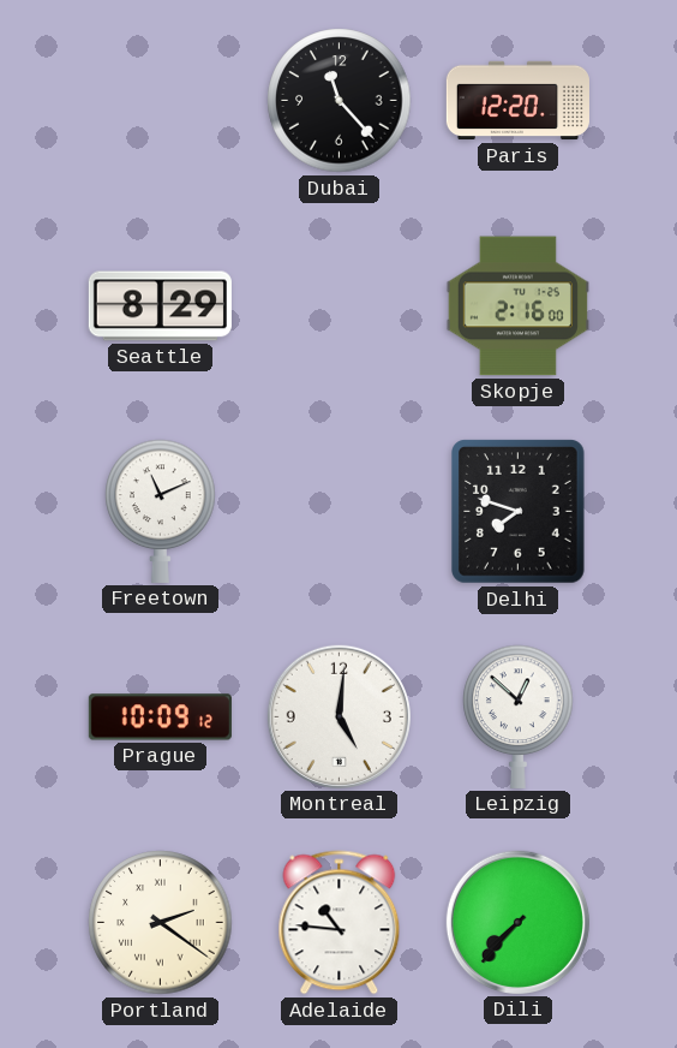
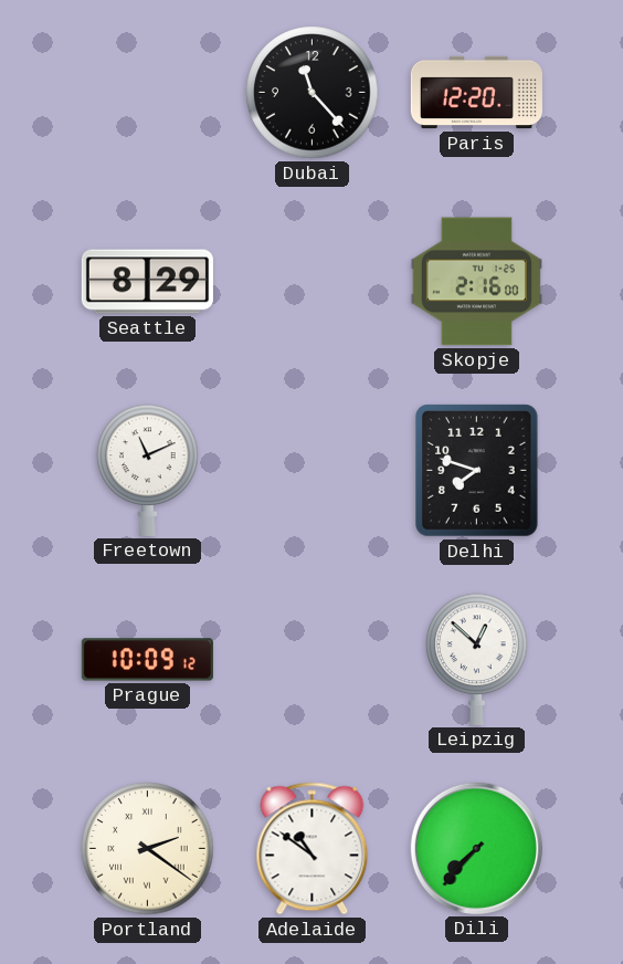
Montreal: 5:01 -> none
Adelaide: 10:46 -> 10:51
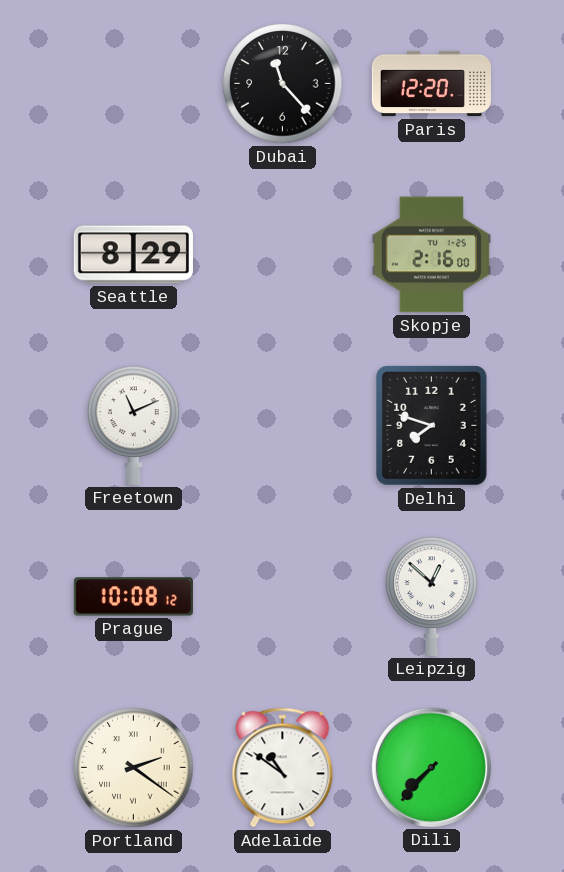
Prague: 10:09 -> 10:08
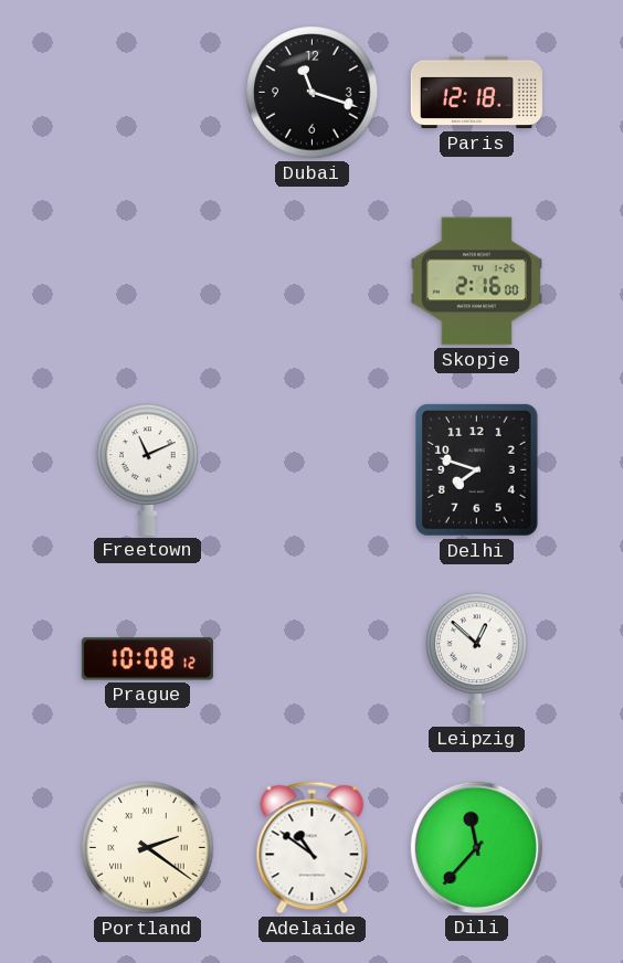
Dubai: 11:23 -> 11:18
Paris: 12:20 -> 12:18
Seattle: 8:29 -> none
Dili: 7:37 -> 11:37
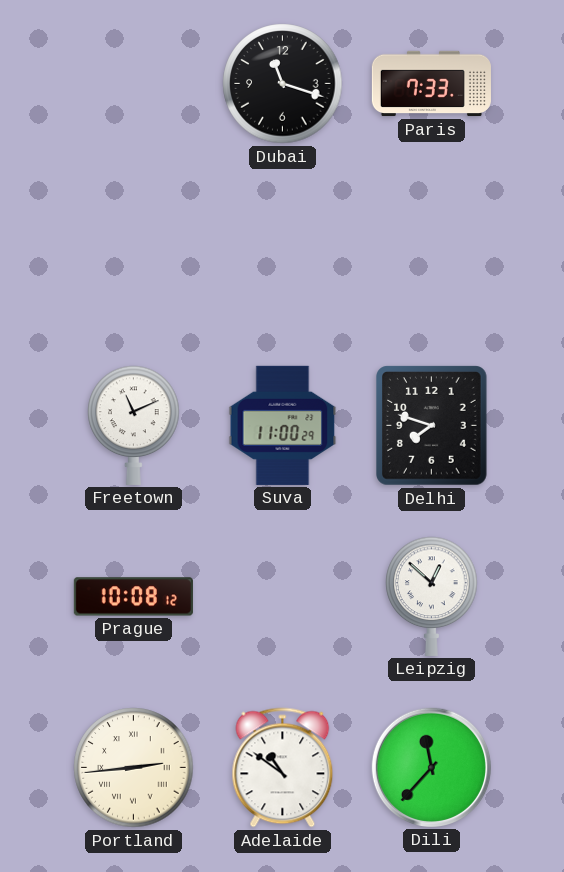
Paris: 12:18 -> 7:33
Skopje: 2:16 -> none
Suva: none -> 11:00
Portland: 2:21 -> 2:44
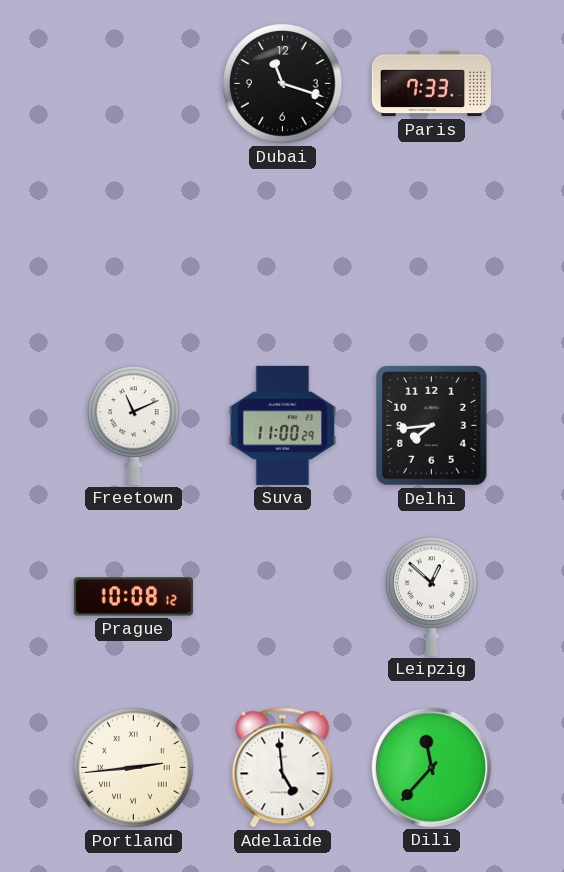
Delhi: 7:48 -> 7:44
Adelaide: 10:51 -> 4:59
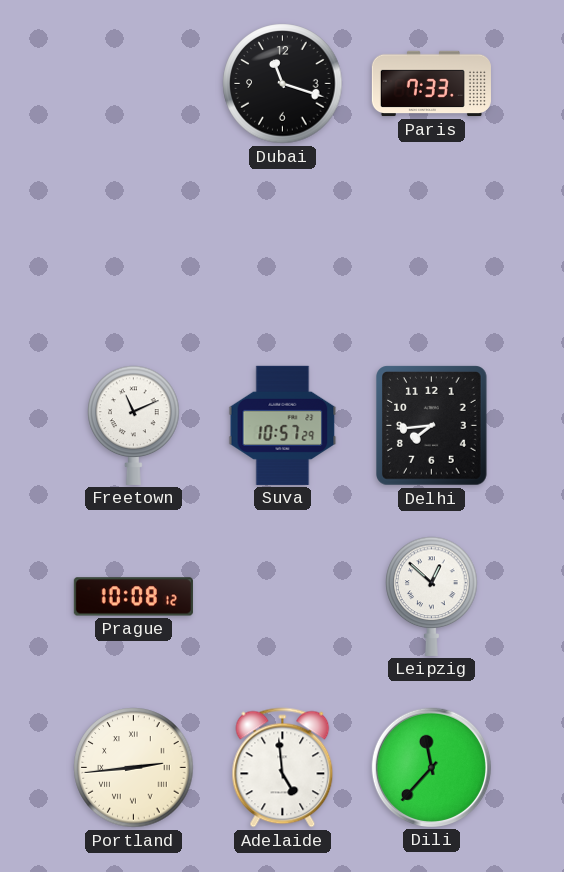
Suva: 11:00 -> 10:57
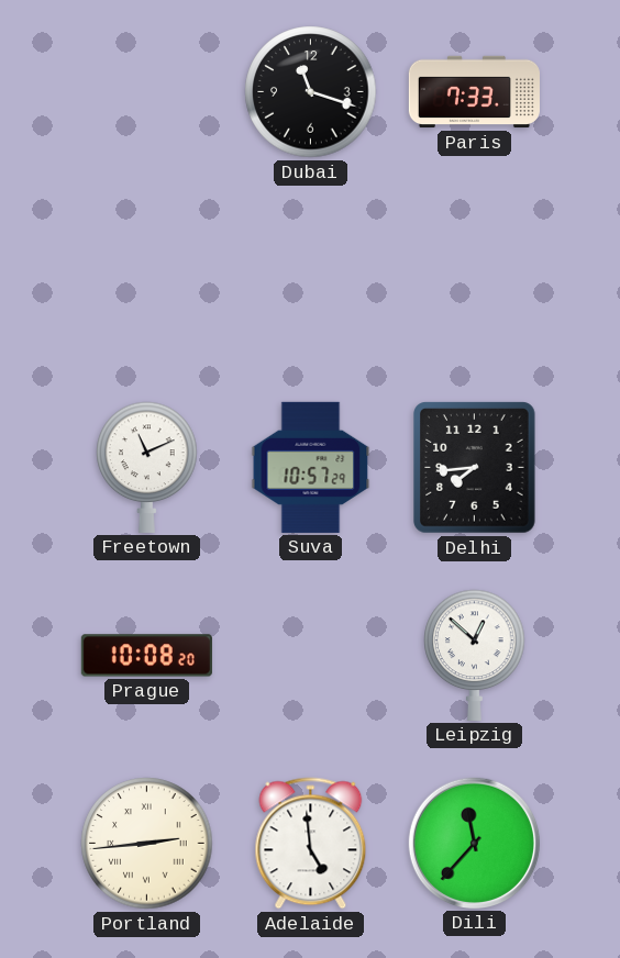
Prague: 10:08:12 -> 10:08:20
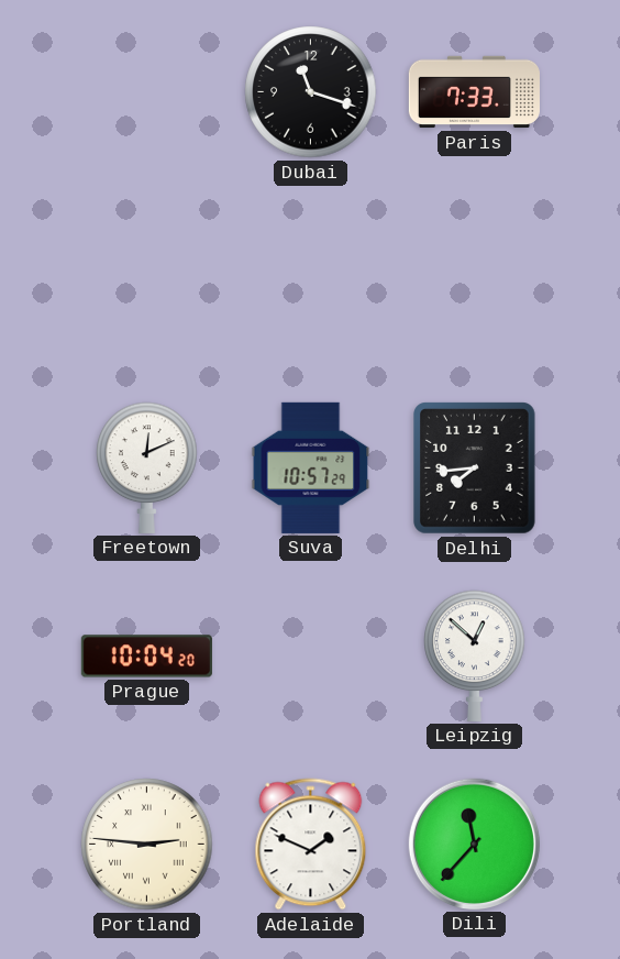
Freetown: 11:11 -> 12:11
Prague: 10:08 -> 10:04
Portland: 2:44 -> 2:46
Adelaide: 4:59 -> 1:49
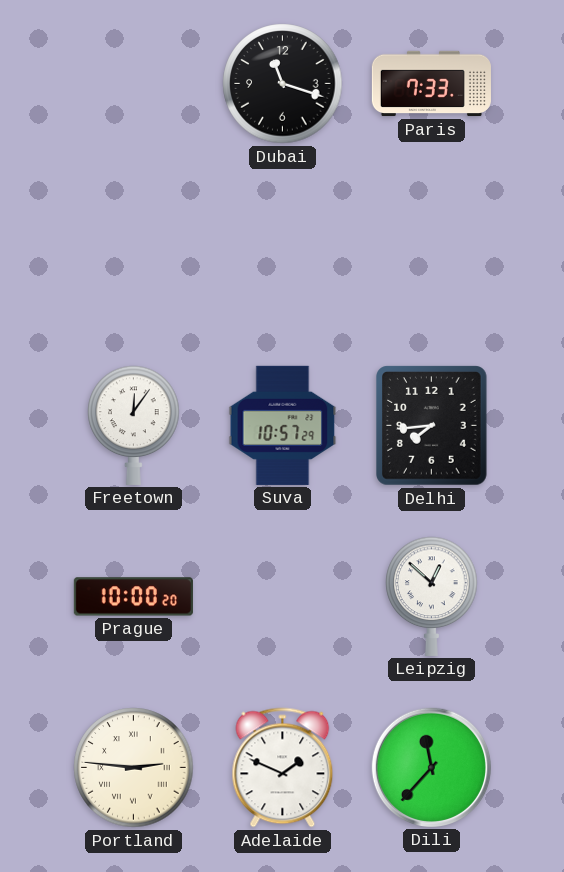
Freetown: 12:11 -> 12:06
Prague: 10:04 -> 10:00
